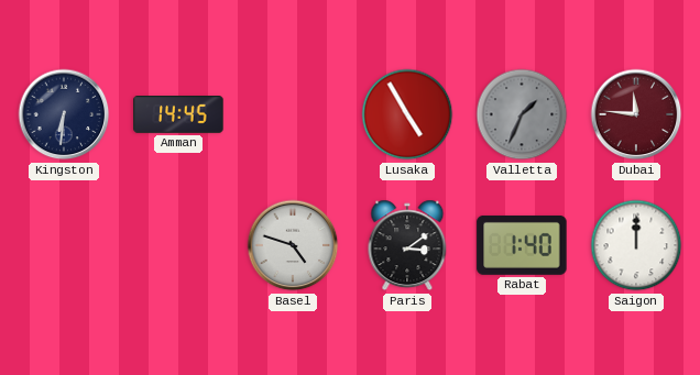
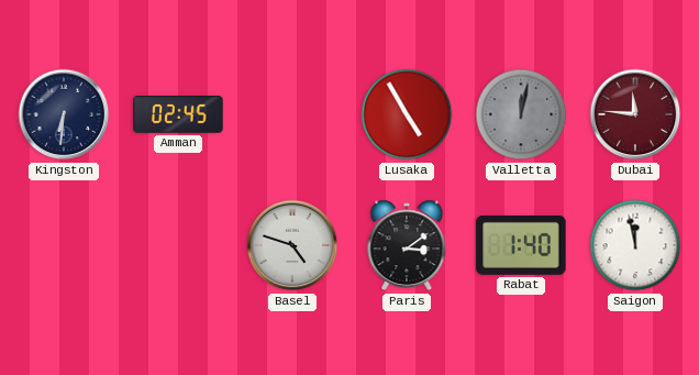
Amman: 14:45 -> 02:45
Valletta: 1:34 -> 12:02
Saigon: 12:00 -> 11:58
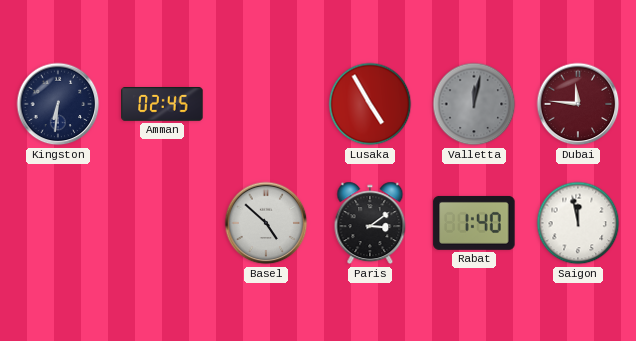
Basel: 4:48 -> 4:52
